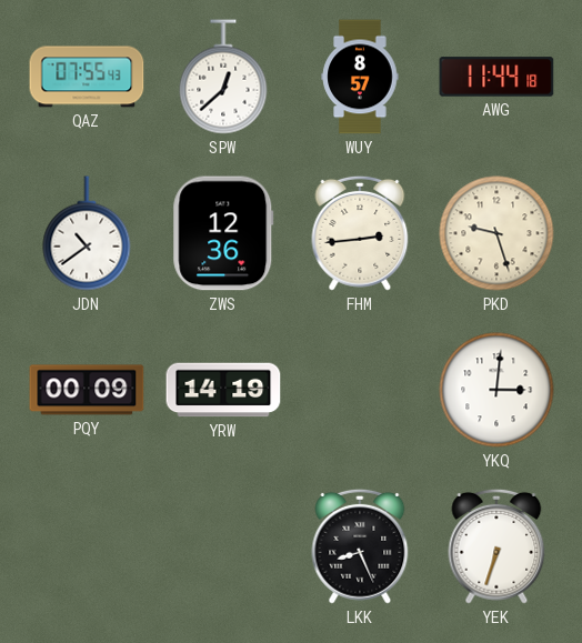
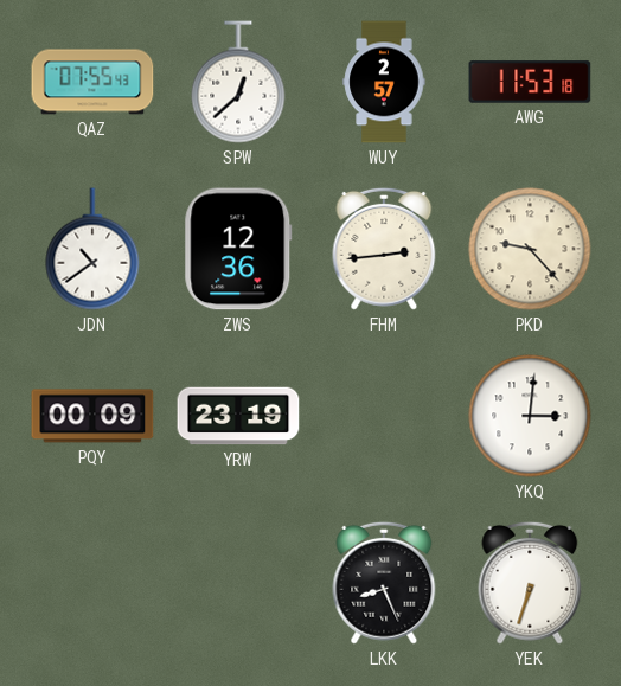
WUY: 8:57 -> 2:57
AWG: 11:44 -> 11:53
PKD: 9:27 -> 9:23
YRW: 14:19 -> 23:19
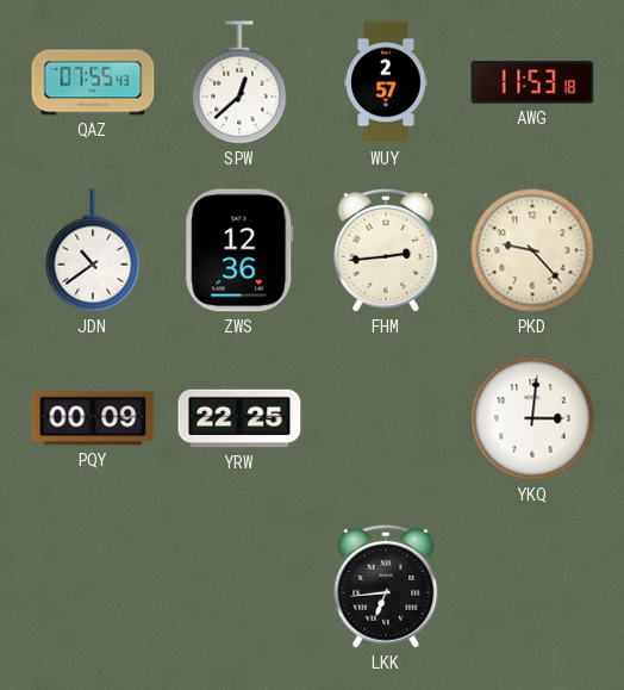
YRW: 23:19 -> 22:25
LKK: 8:26 -> 6:44
YEK: 6:33 -> none
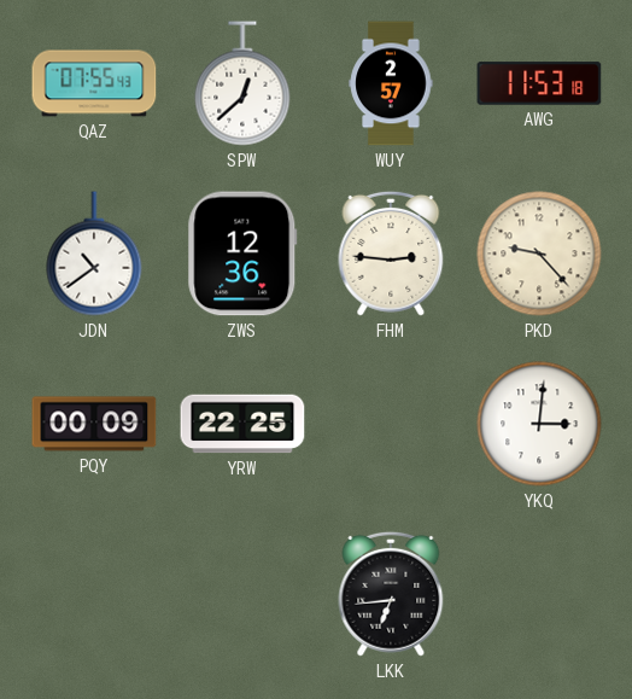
FHM: 2:44 -> 2:46
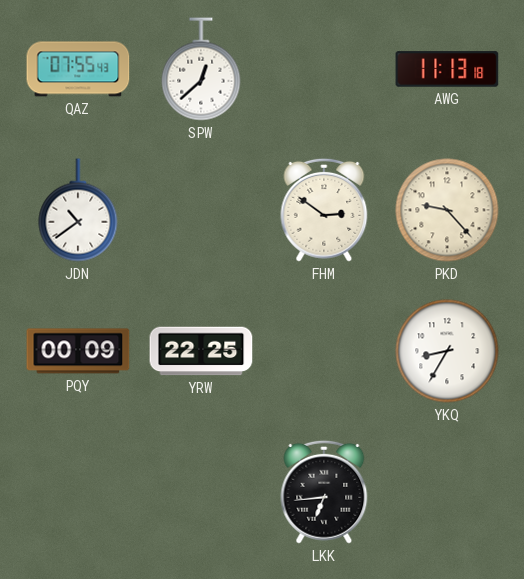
WUY: 2:57 -> none
AWG: 11:53 -> 11:13
ZWS: 12:36 -> none
FHM: 2:46 -> 2:51
YKQ: 3:01 -> 8:35
